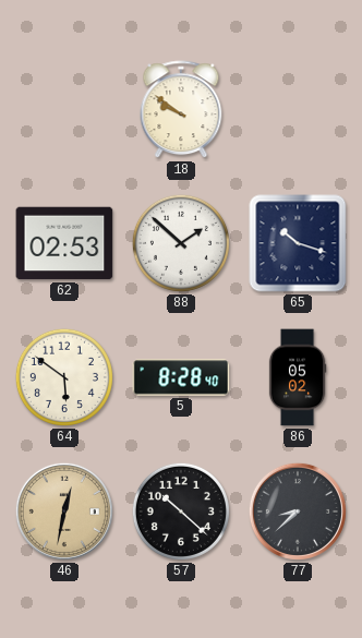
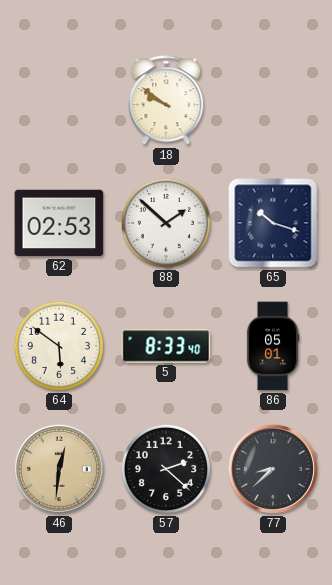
5: 8:28 -> 8:33
86: 05:02 -> 05:01
46: 12:32 -> 12:31
57: 10:22 -> 2:22
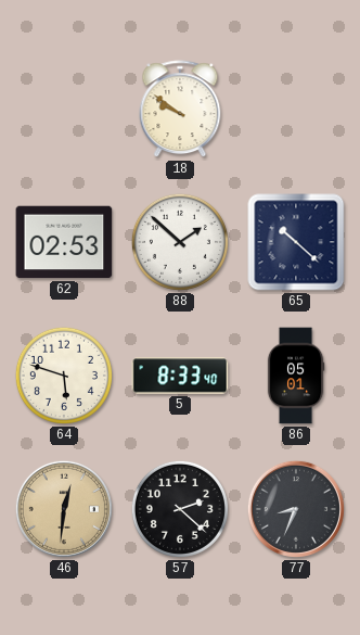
65: 10:18 -> 10:22
64: 5:51 -> 5:48
77: 8:38 -> 8:34
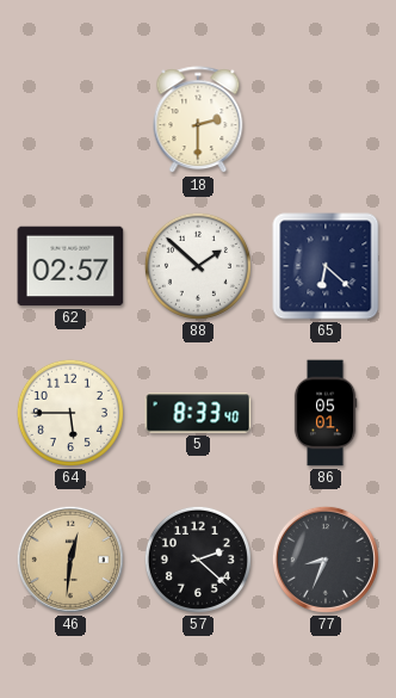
18: 9:51 -> 2:30
62: 02:53 -> 02:57
65: 10:22 -> 6:22
64: 5:48 -> 5:45
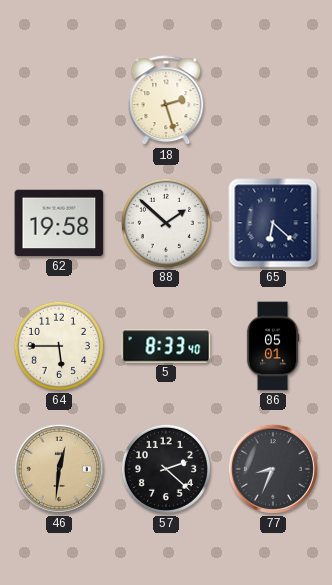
18: 2:30 -> 2:27
62: 02:57 -> 19:58
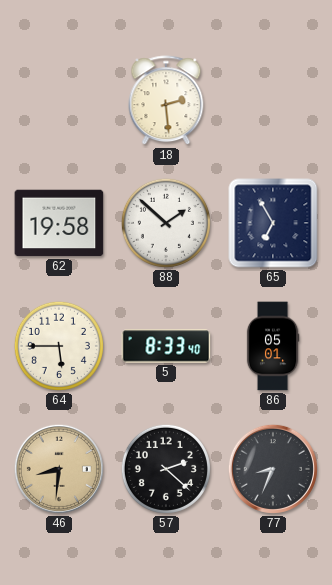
18: 2:27 -> 2:29
65: 6:22 -> 6:55
46: 12:31 -> 8:31
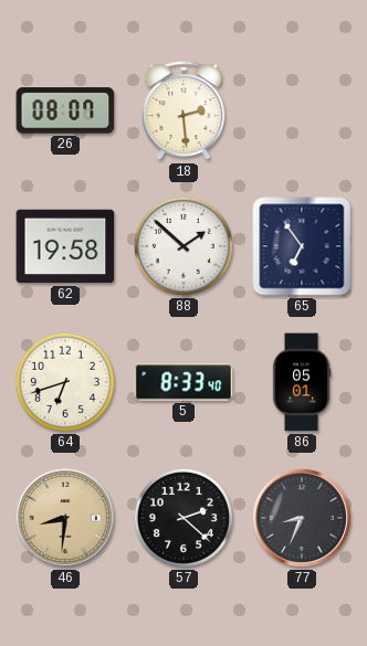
26: none -> 08:07
65: 6:55 -> 6:54
64: 5:45 -> 6:42
